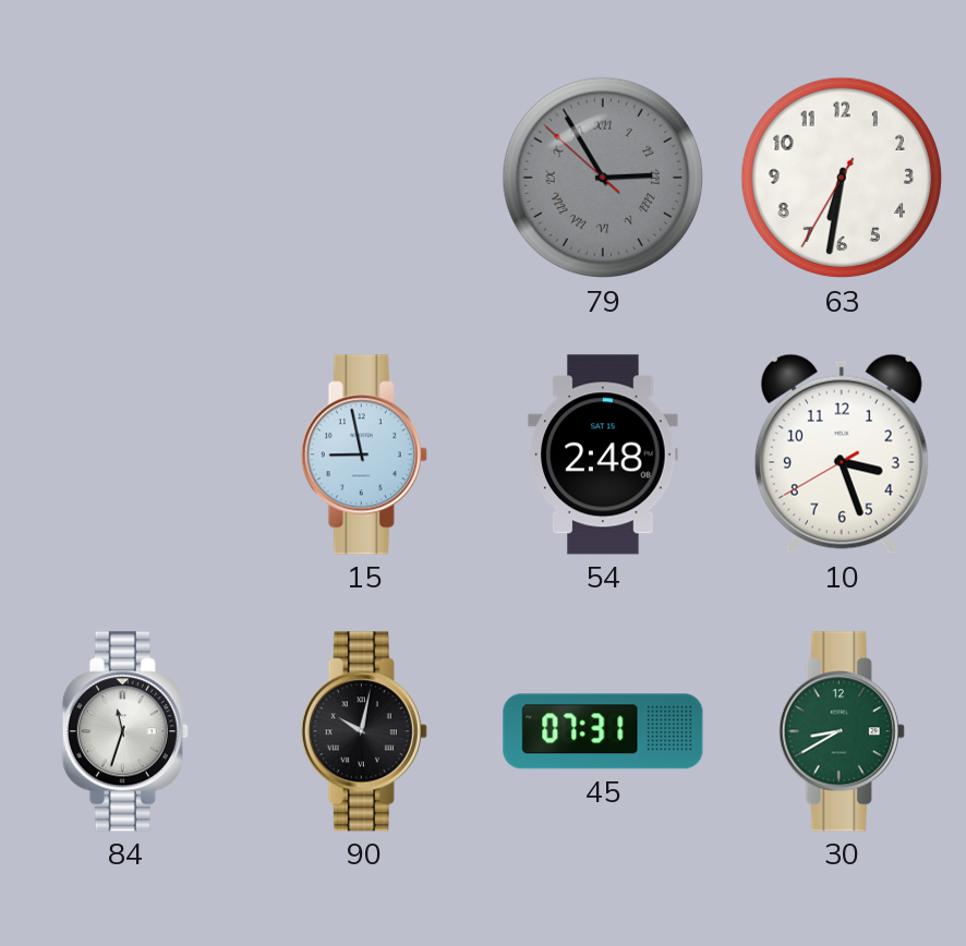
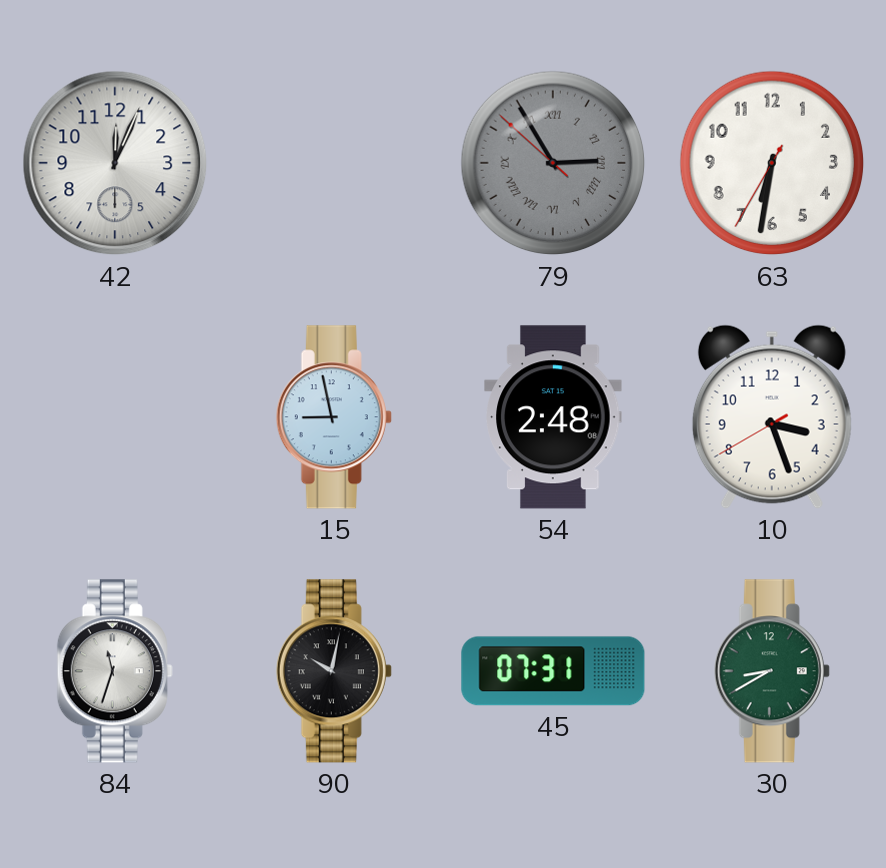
42: none -> 12:04
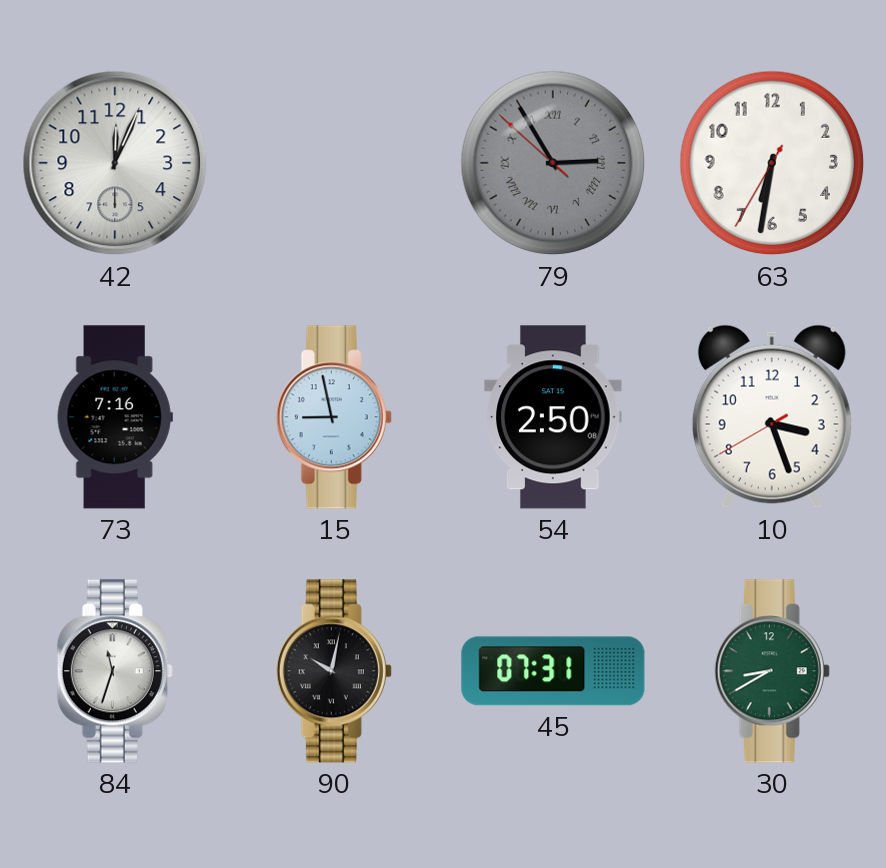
73: none -> 7:16
54: 2:48 -> 2:50
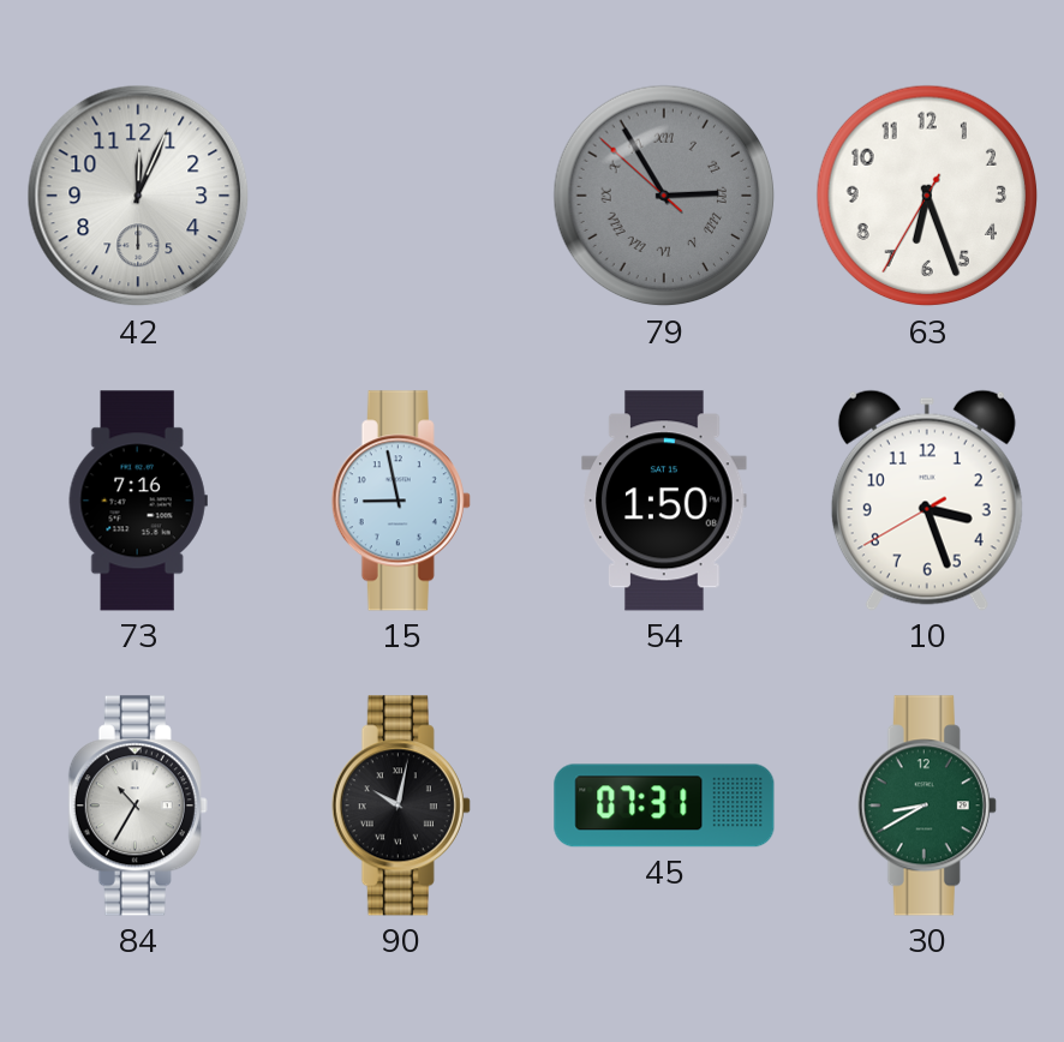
63: 6:31 -> 6:26
54: 2:50 -> 1:50
84: 11:33 -> 10:35
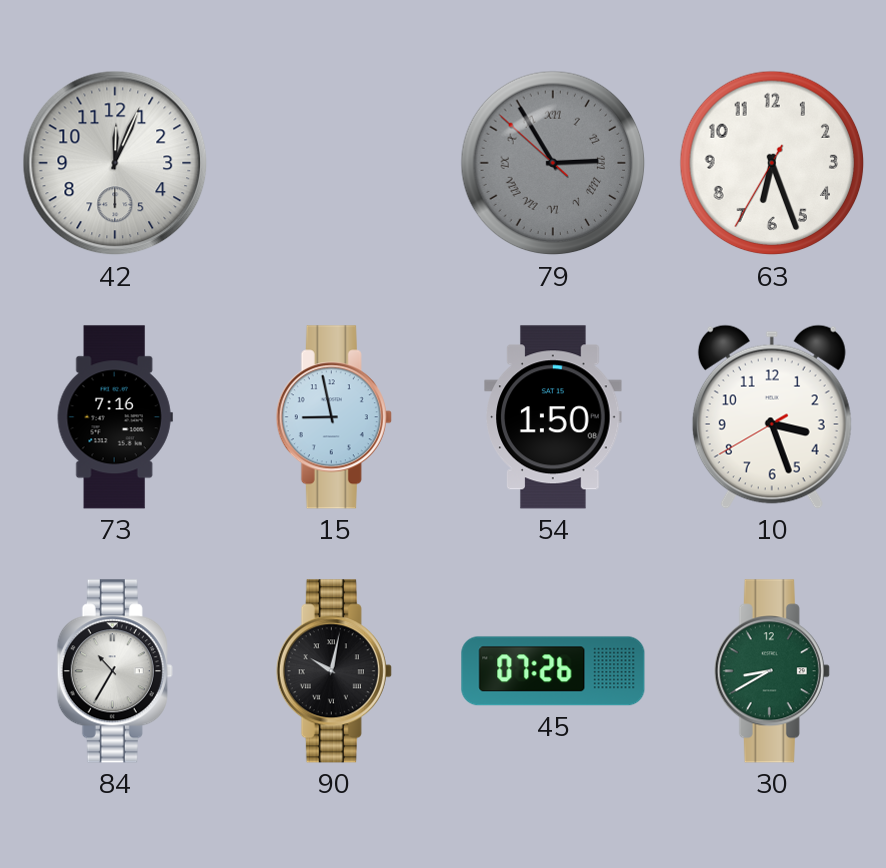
45: 07:31 -> 07:26
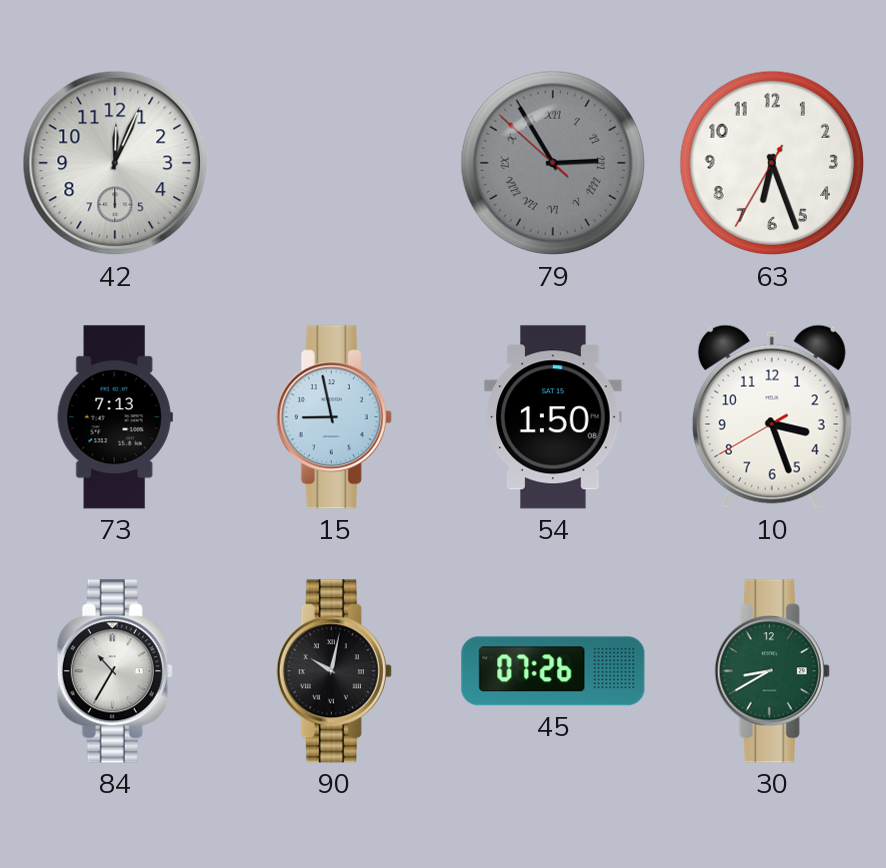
73: 7:16 -> 7:13
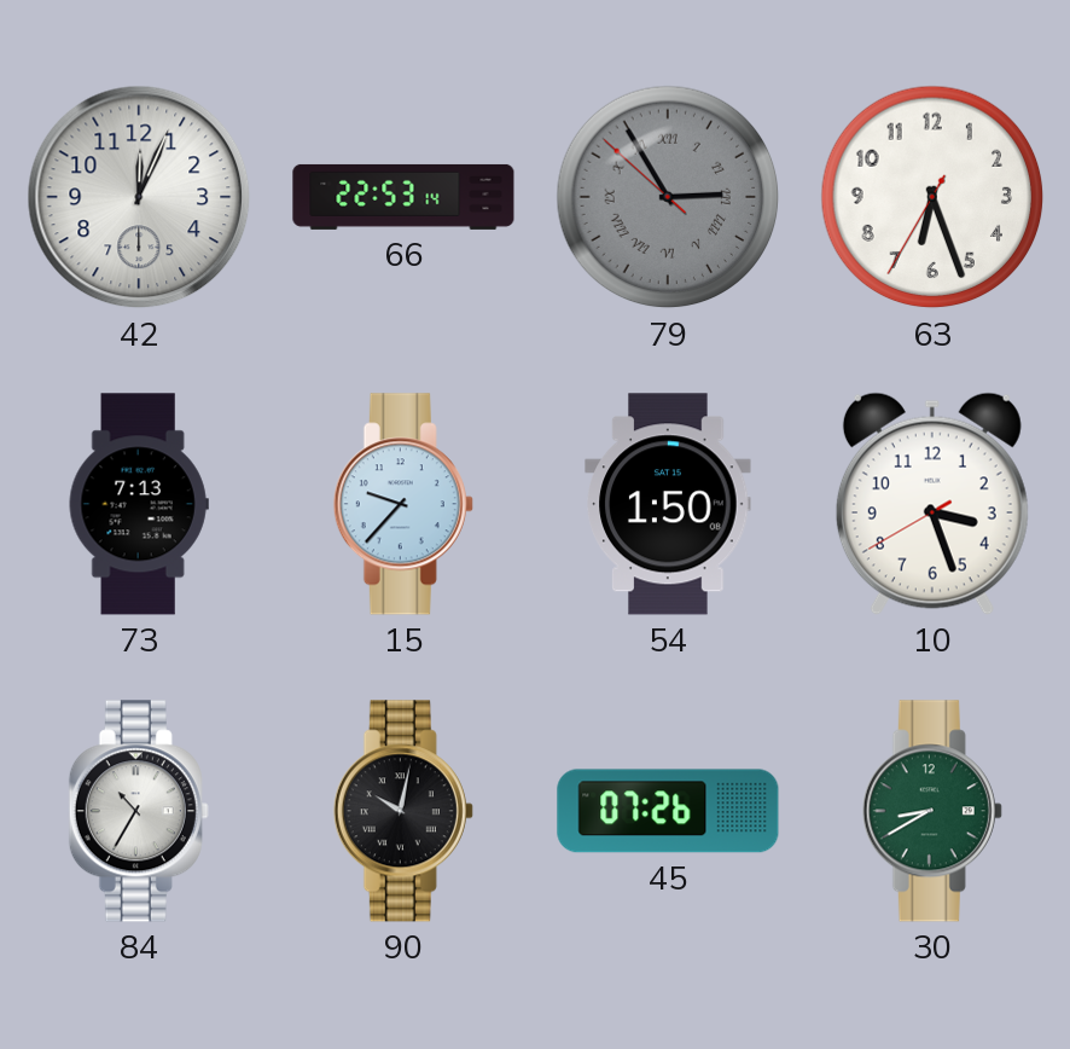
66: none -> 22:53
15: 8:58 -> 9:37
